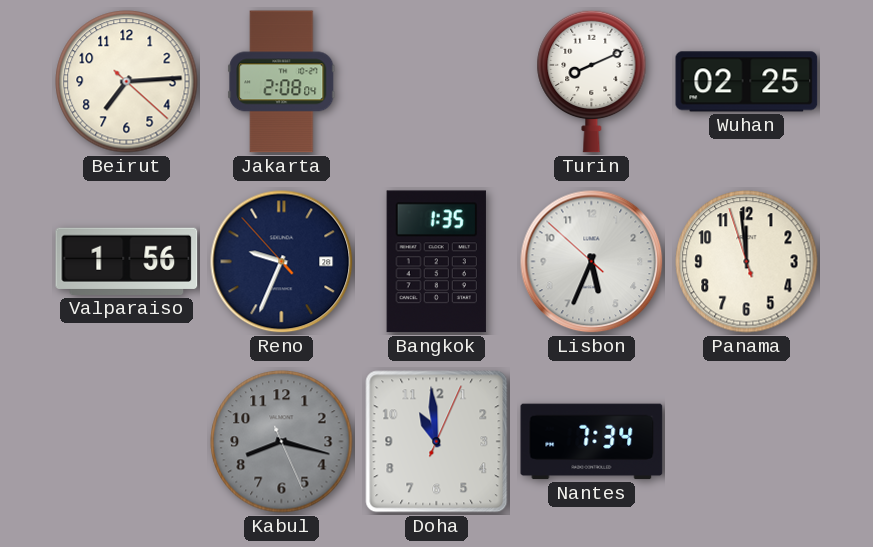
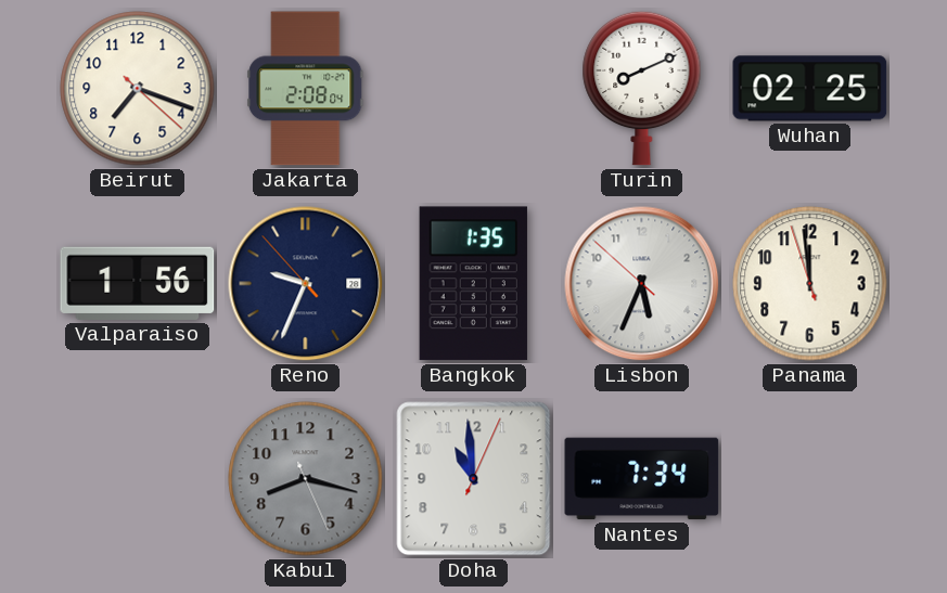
Beirut: 7:14 -> 7:18
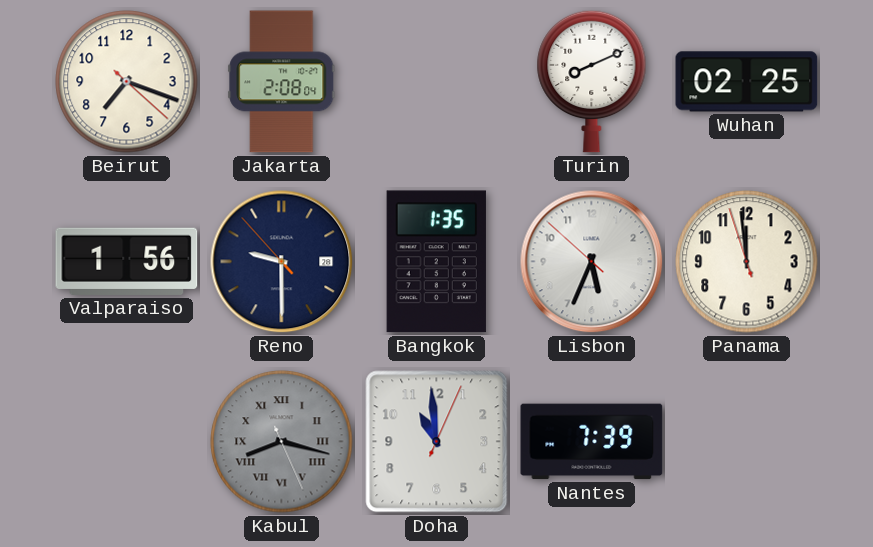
Reno: 9:33 -> 9:29
Kabul numerals: Arabic -> Roman
Nantes: 7:34 -> 7:39
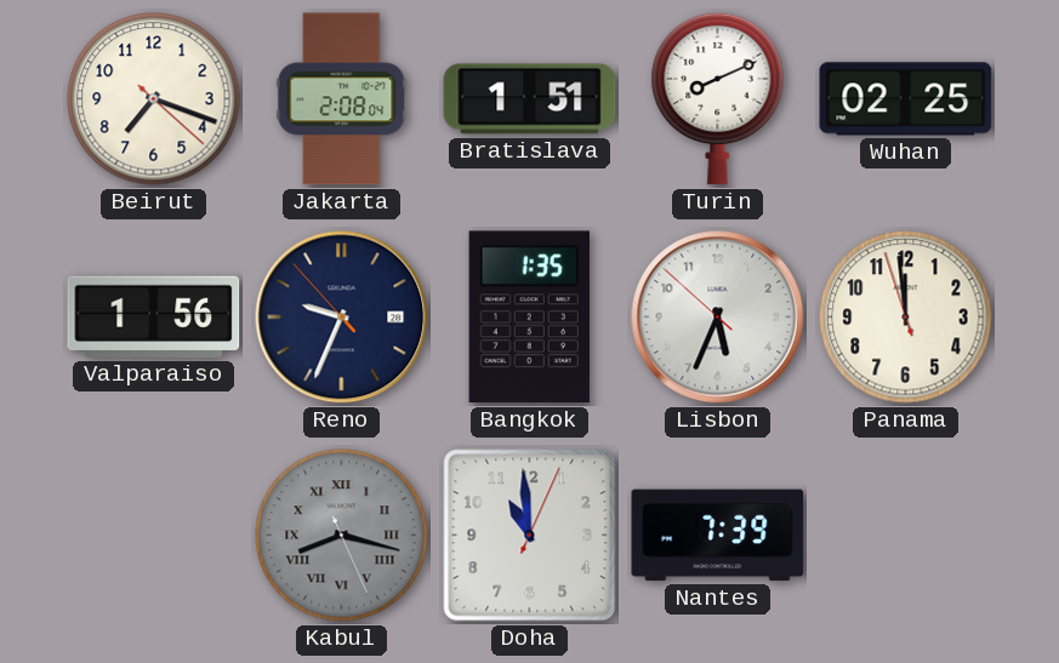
Bratislava: none -> 1:51
Reno: 9:29 -> 9:33
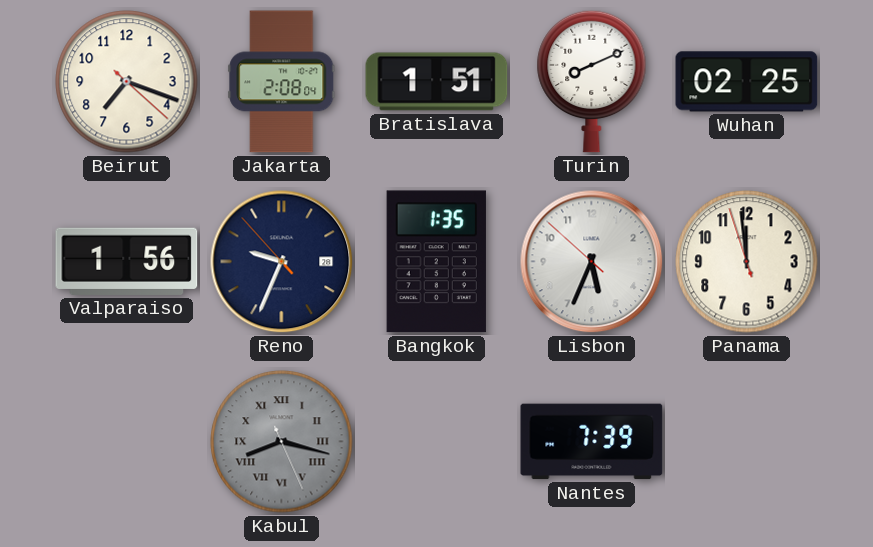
Doha: 10:59 -> none
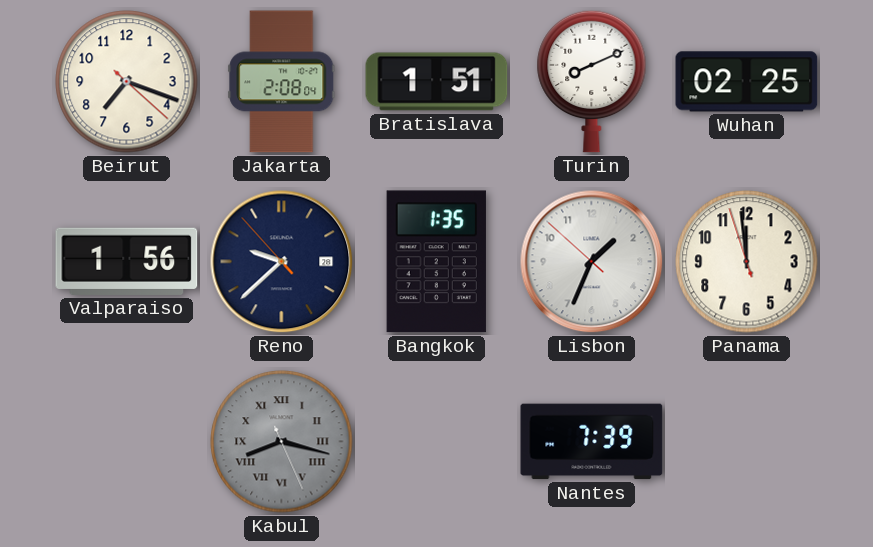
Reno: 9:33 -> 9:37
Lisbon: 5:33 -> 1:33
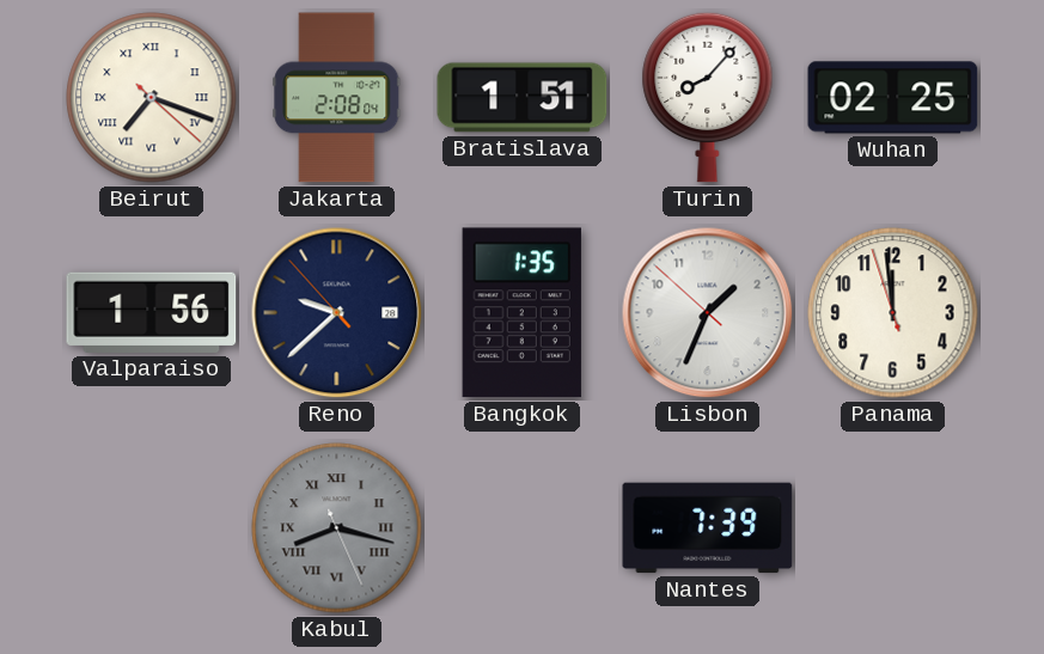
Beirut numerals: Arabic -> Roman
Turin: 8:11 -> 8:07
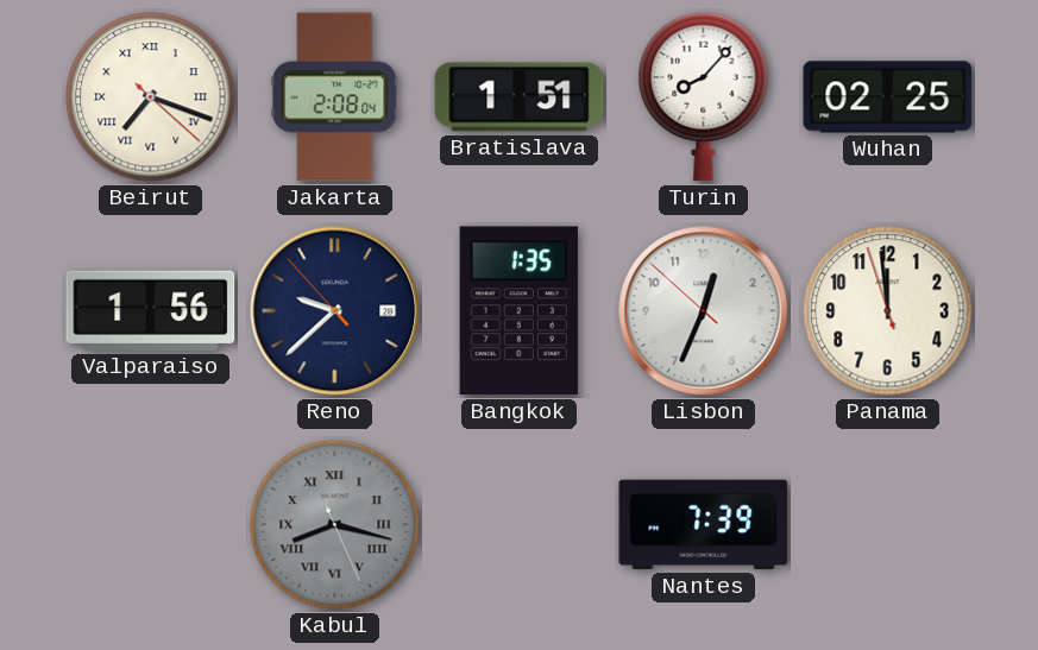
Lisbon: 1:33 -> 12:33
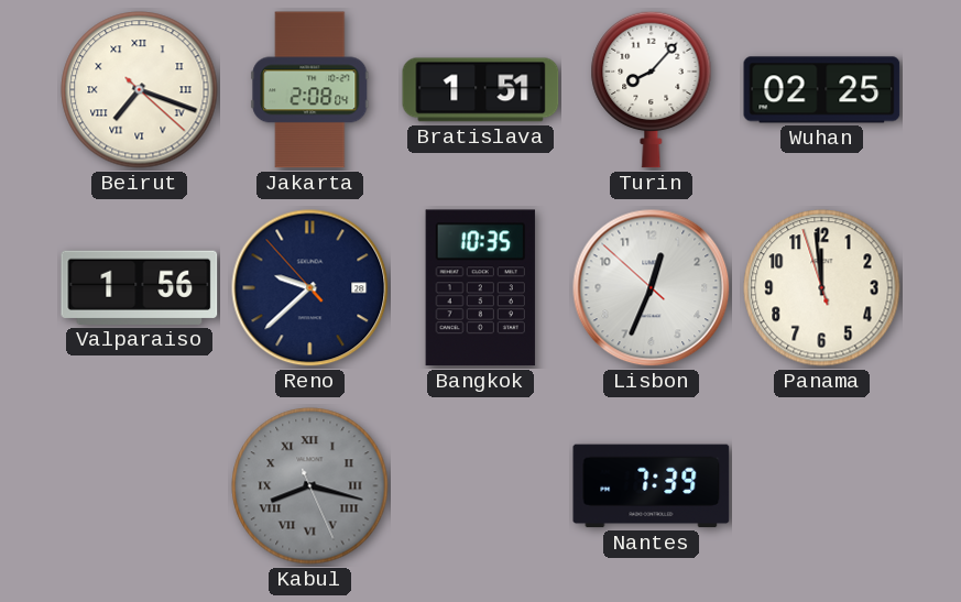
Bangkok: 1:35 -> 10:35
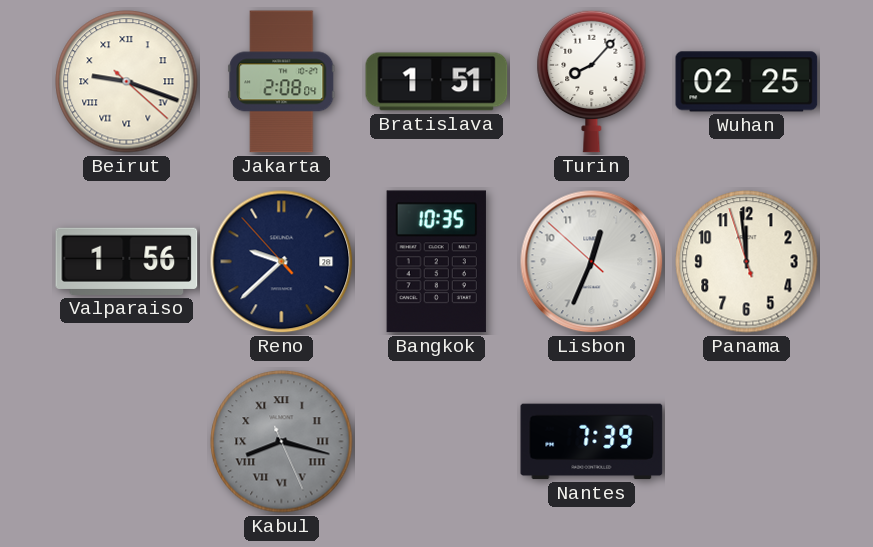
Beirut: 7:18 -> 9:18
